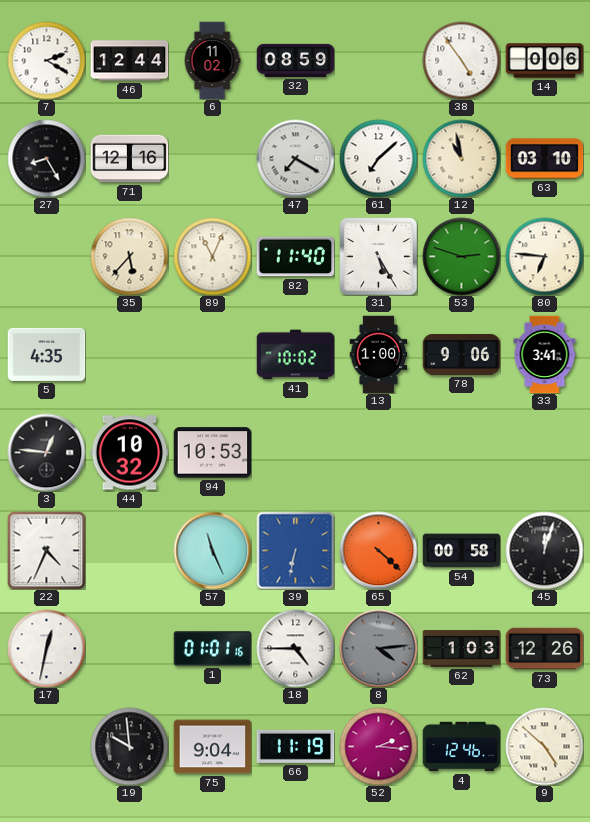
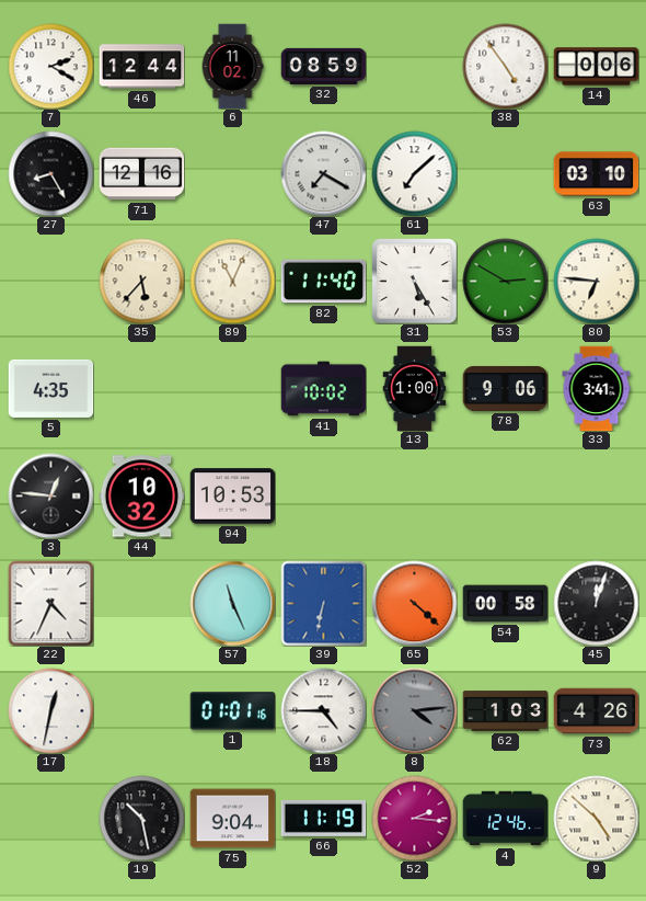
12: 10:58 -> none
53: 2:48 -> 2:50
73: 12:26 -> 4:26
19: 9:59 -> 10:28
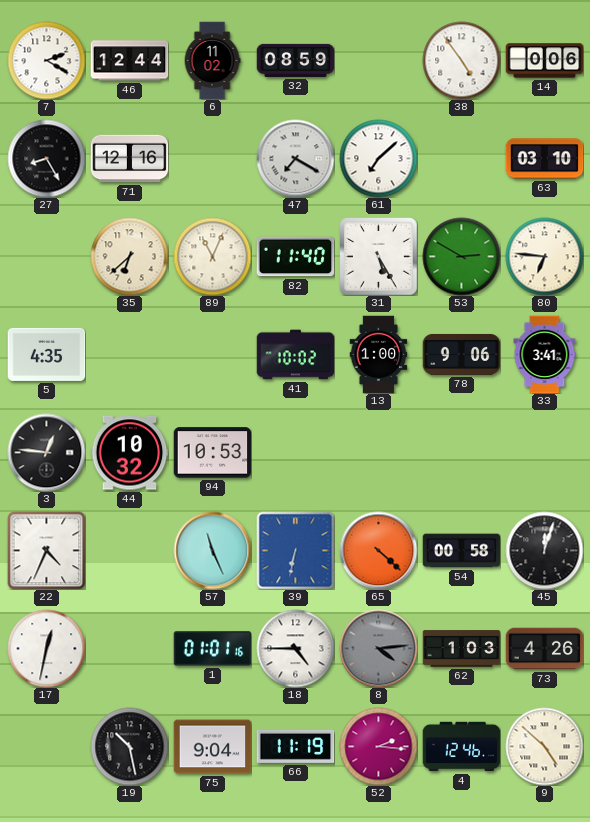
35: 5:37 -> 6:38
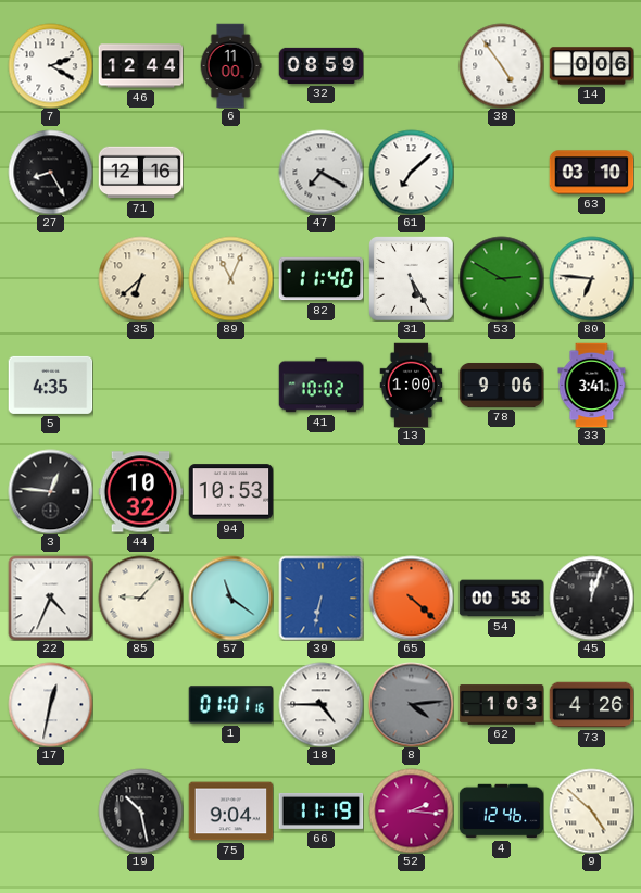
6: 11:02 -> 11:00
85: none -> 9:07
57: 11:26 -> 11:21
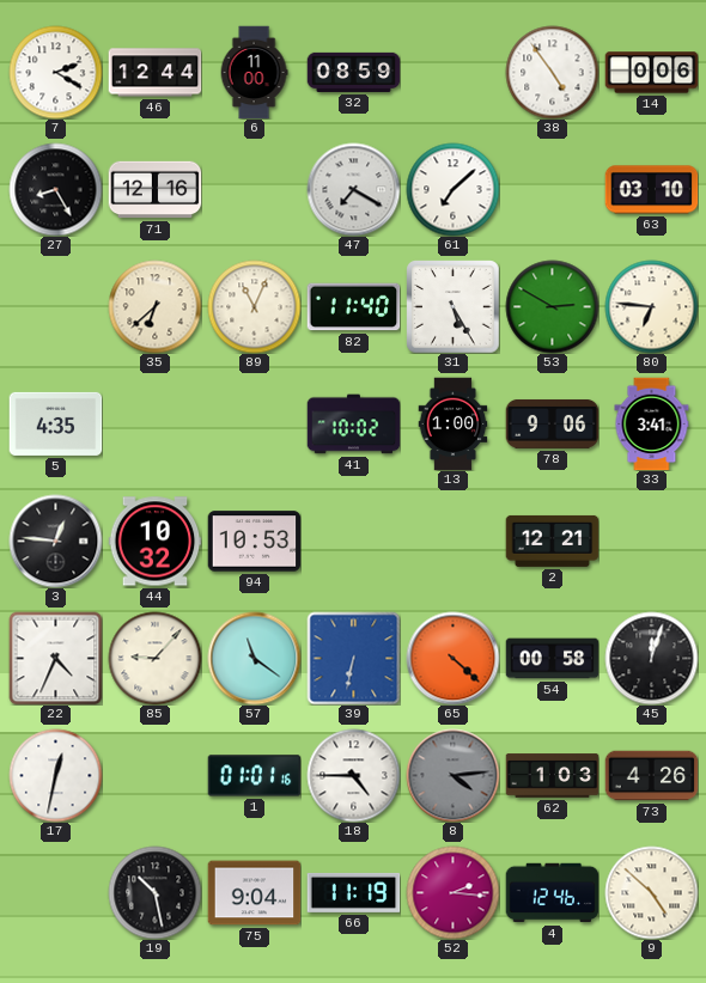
2: none -> 12:21
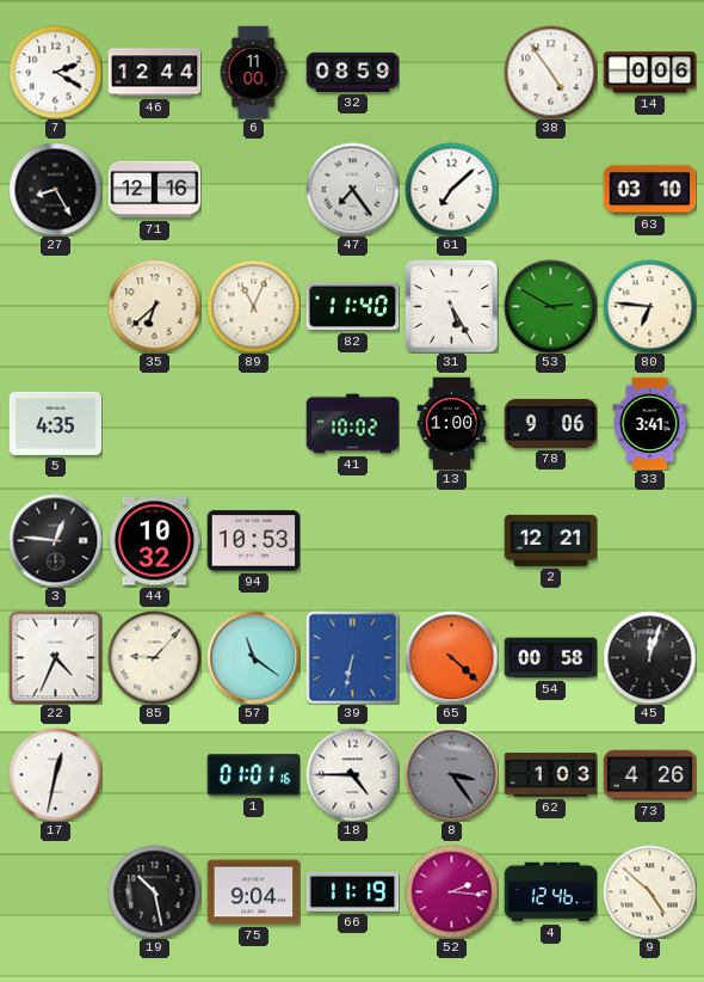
47: 7:20 -> 7:24
8: 4:14 -> 3:24
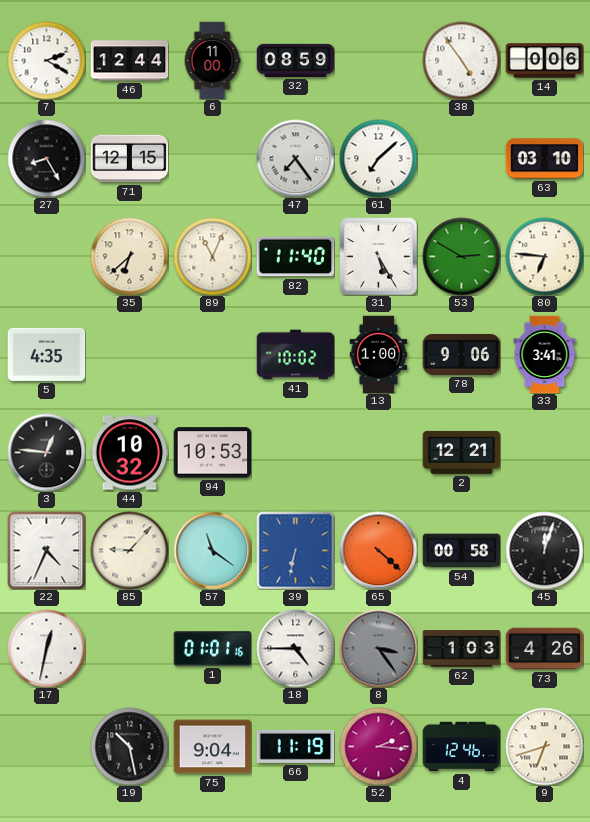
71: 12:16 -> 12:15
9: 4:52 -> 6:42
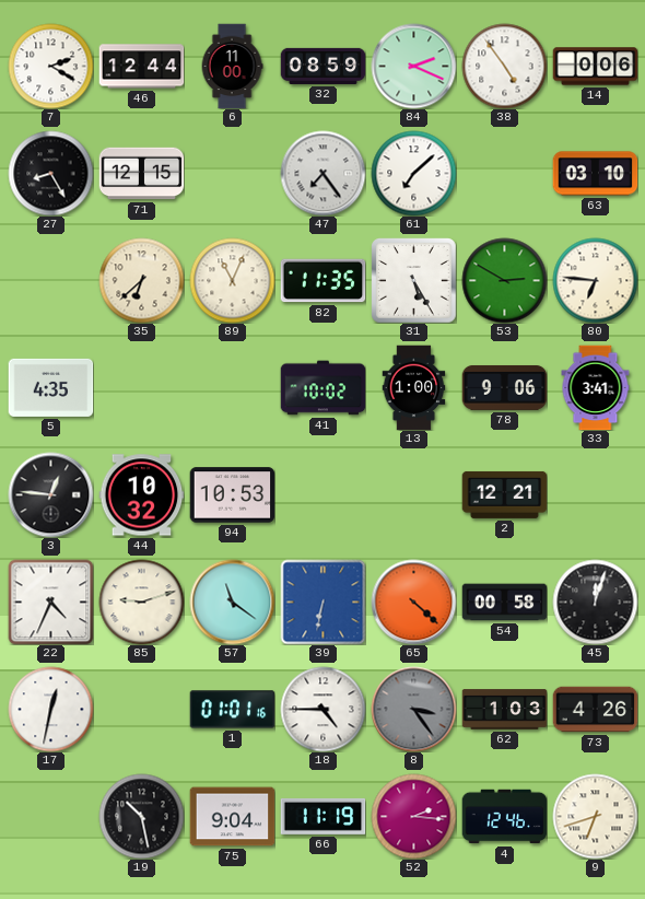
84: none -> 2:19
82: 11:40 -> 11:35
85: 9:07 -> 9:12
